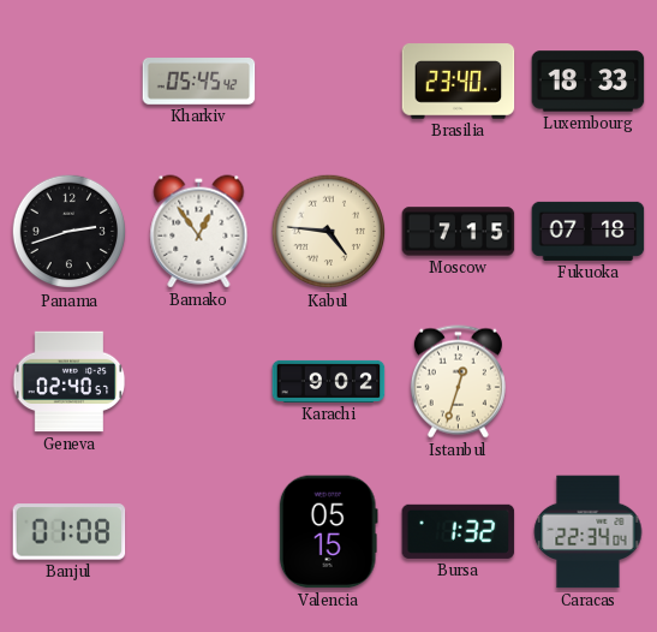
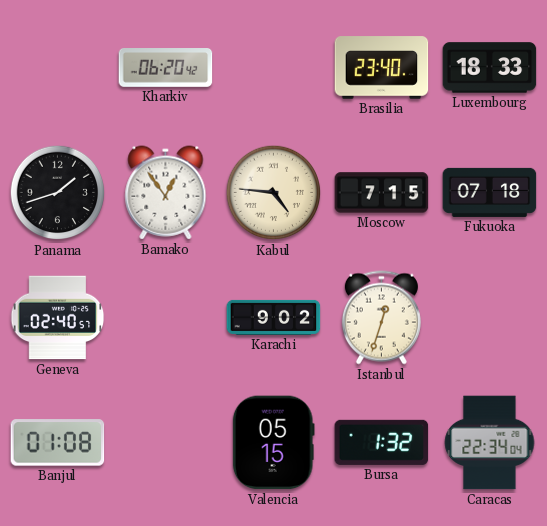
Kharkiv: 05:45 -> 06:20
Panama: 2:42 -> 1:42
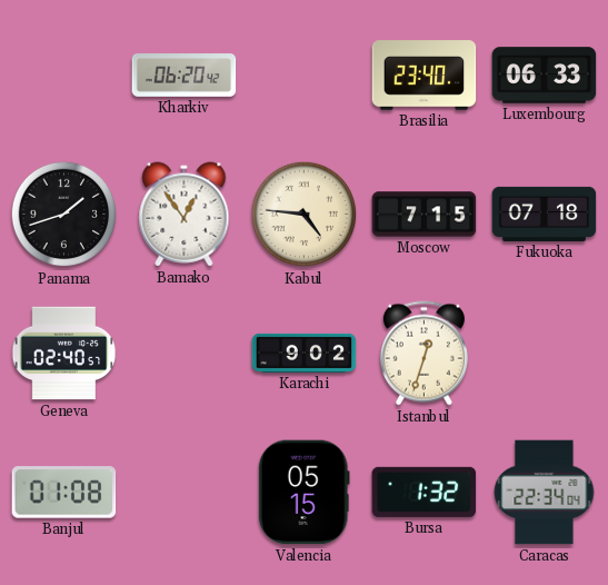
Luxembourg: 18:33 -> 06:33
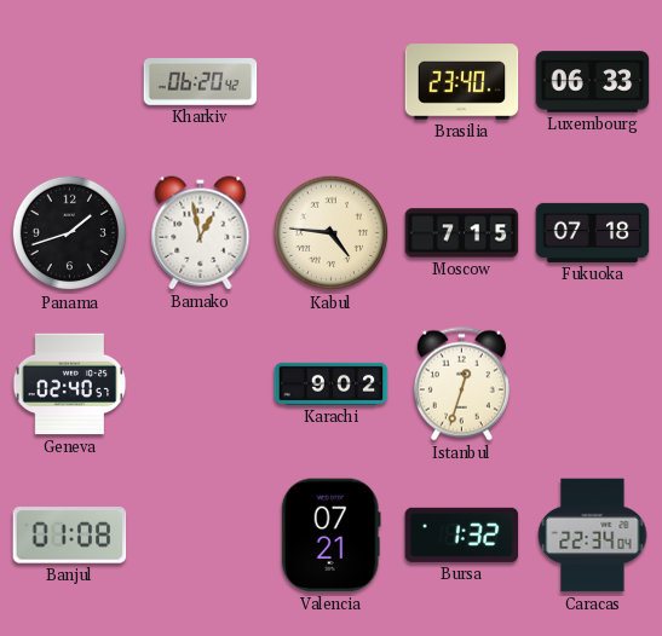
Bamako: 12:54 -> 12:58
Valencia: 05:15 -> 07:21
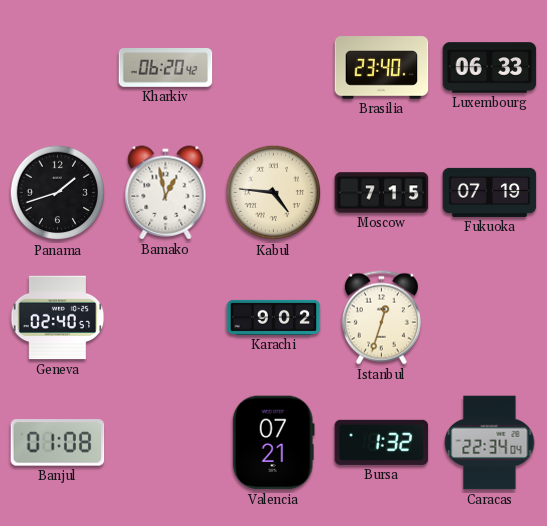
Fukuoka: 07:18 -> 07:19
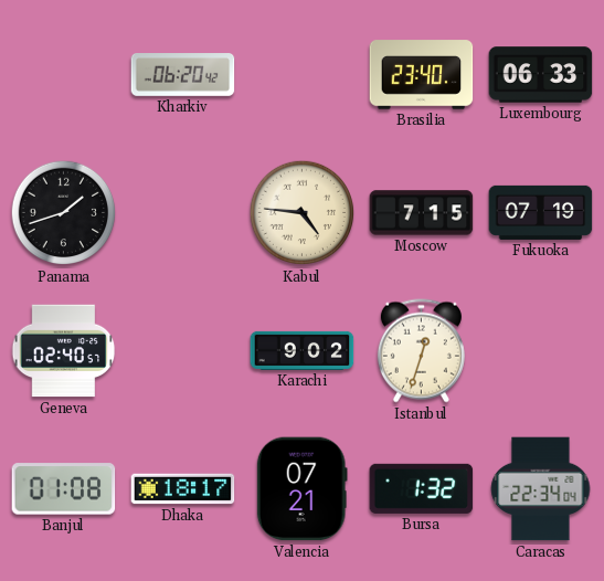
Bamako: 12:58 -> none
Dhaka: none -> 18:17
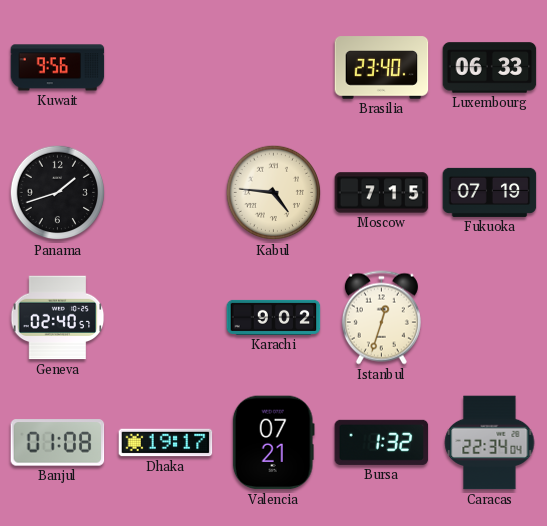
Kuwait: none -> 9:56
Kharkiv: 06:20 -> none
Dhaka: 18:17 -> 19:17
